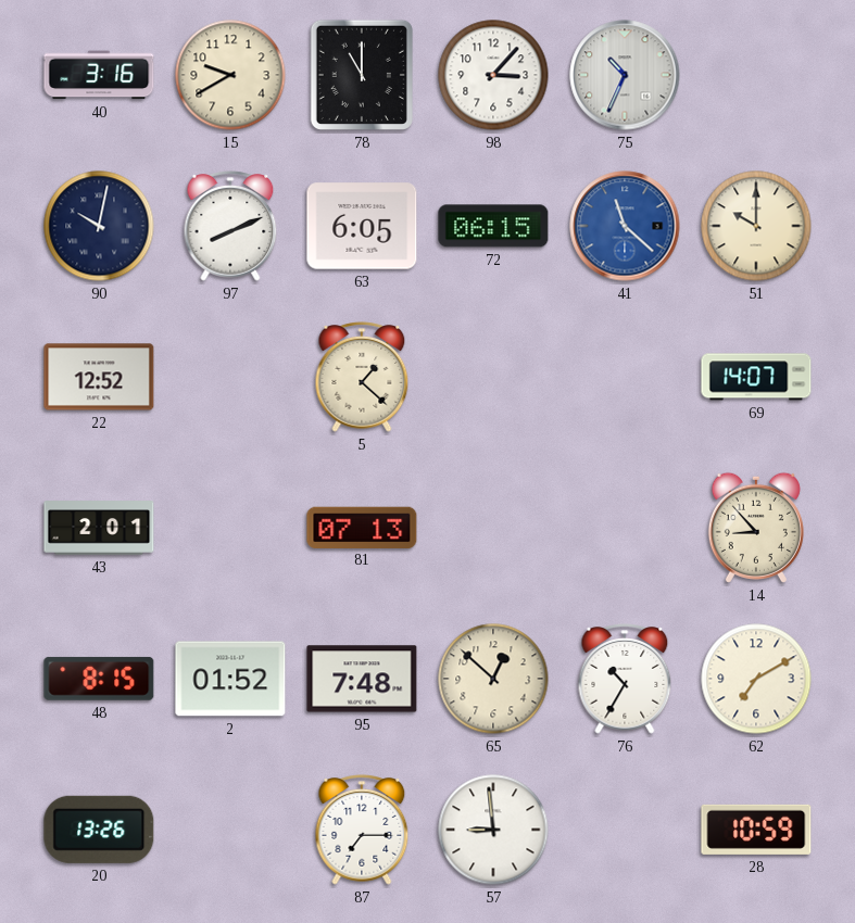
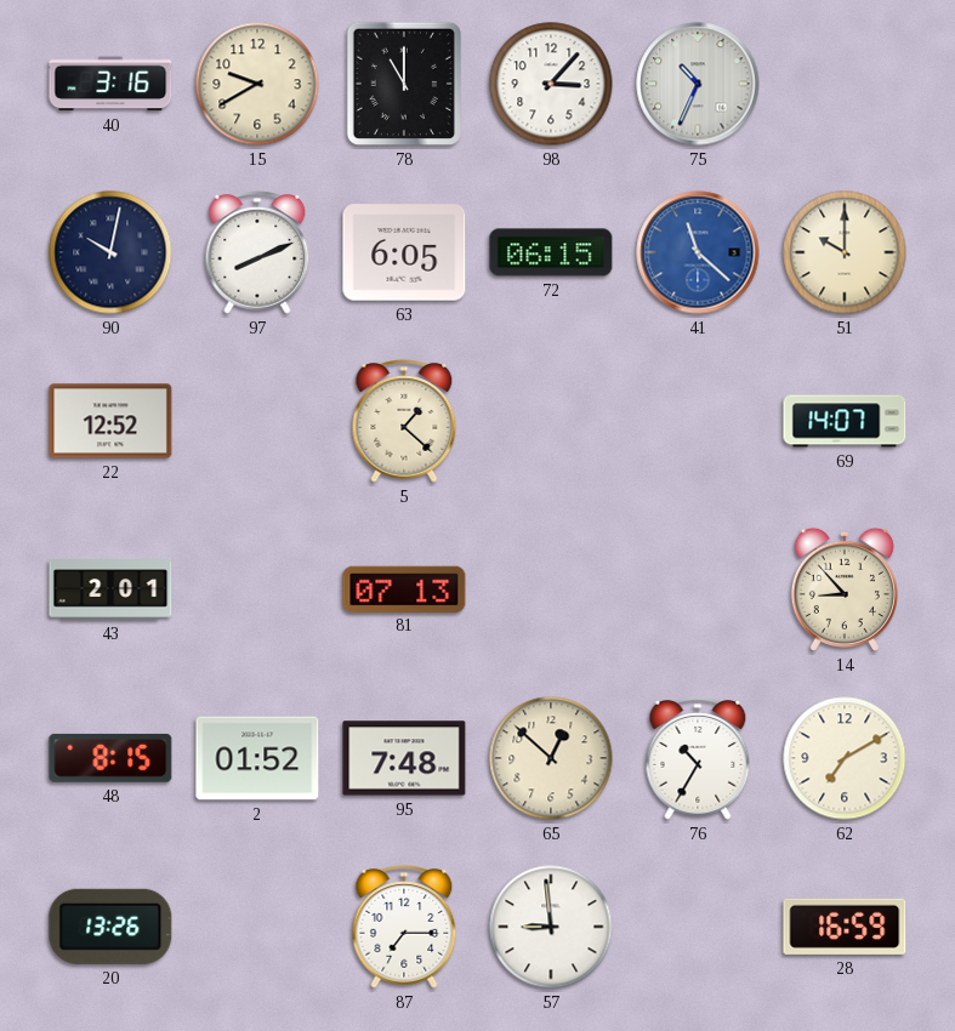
28: 10:59 -> 16:59
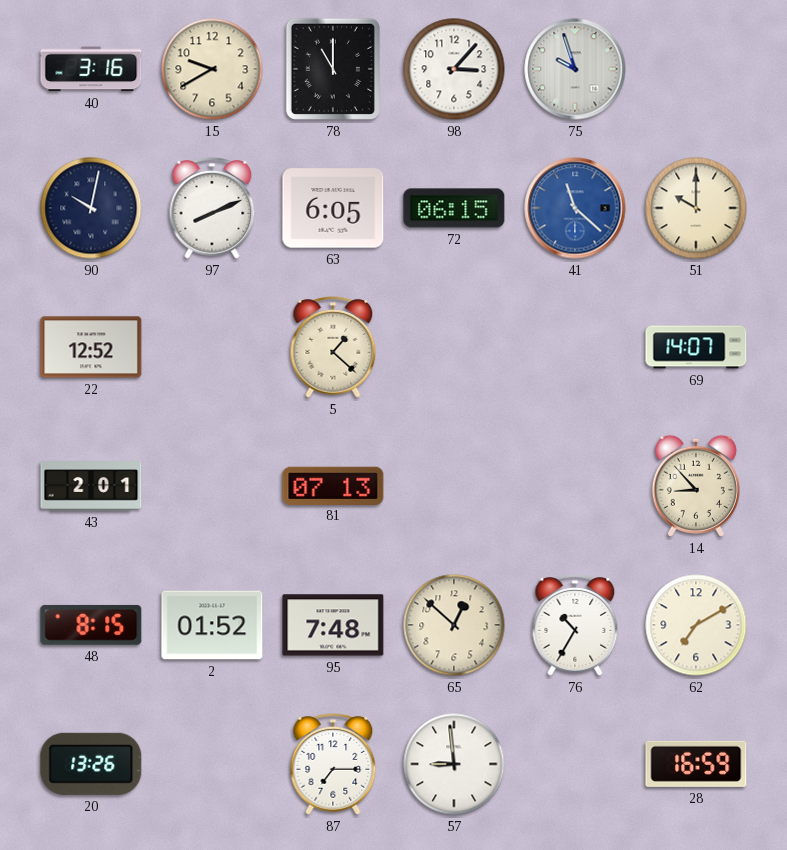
75: 10:34 -> 9:57
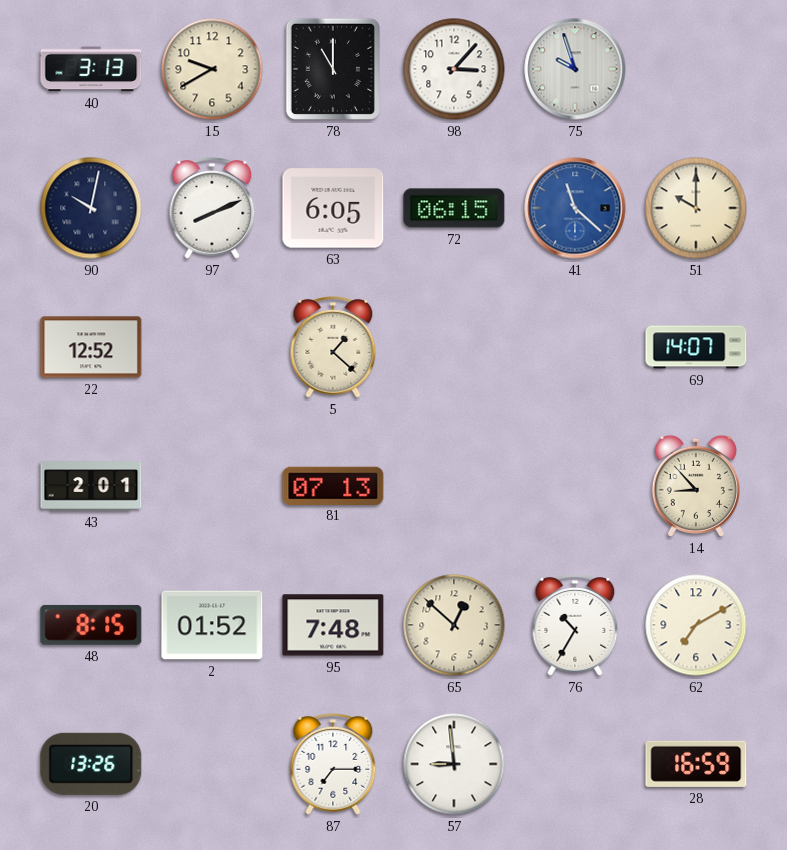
40: 3:16 -> 3:13
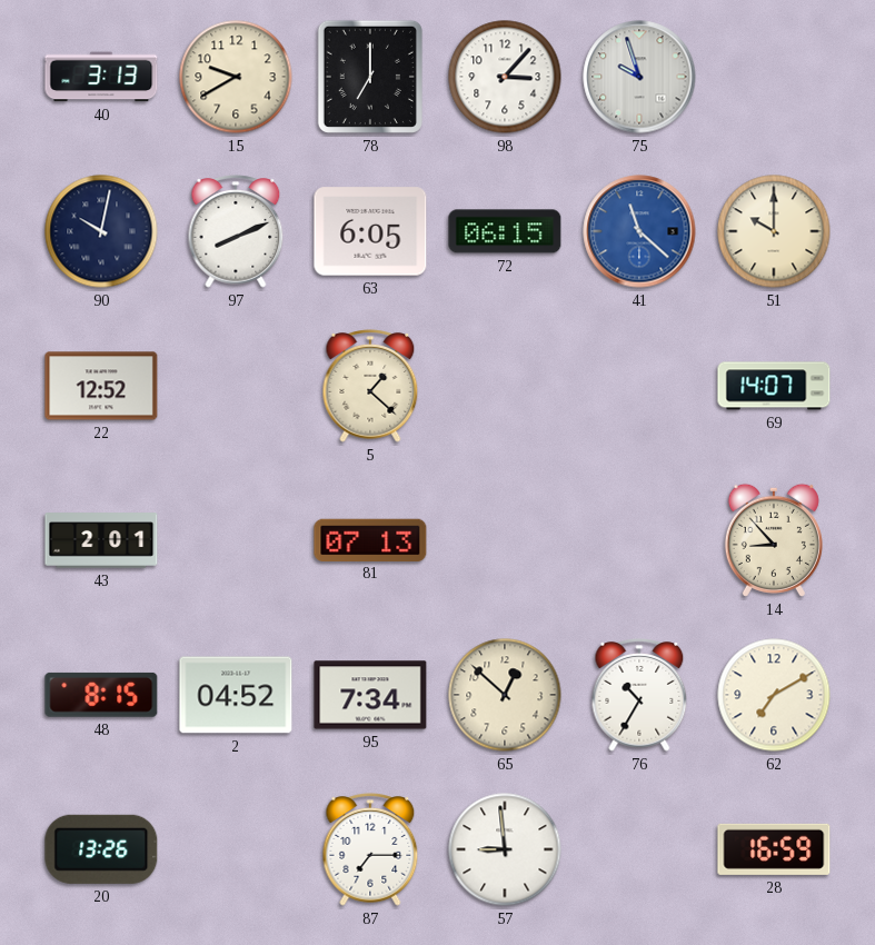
78: 11:00 -> 7:00
2: 01:52 -> 04:52
95: 7:48 -> 7:34
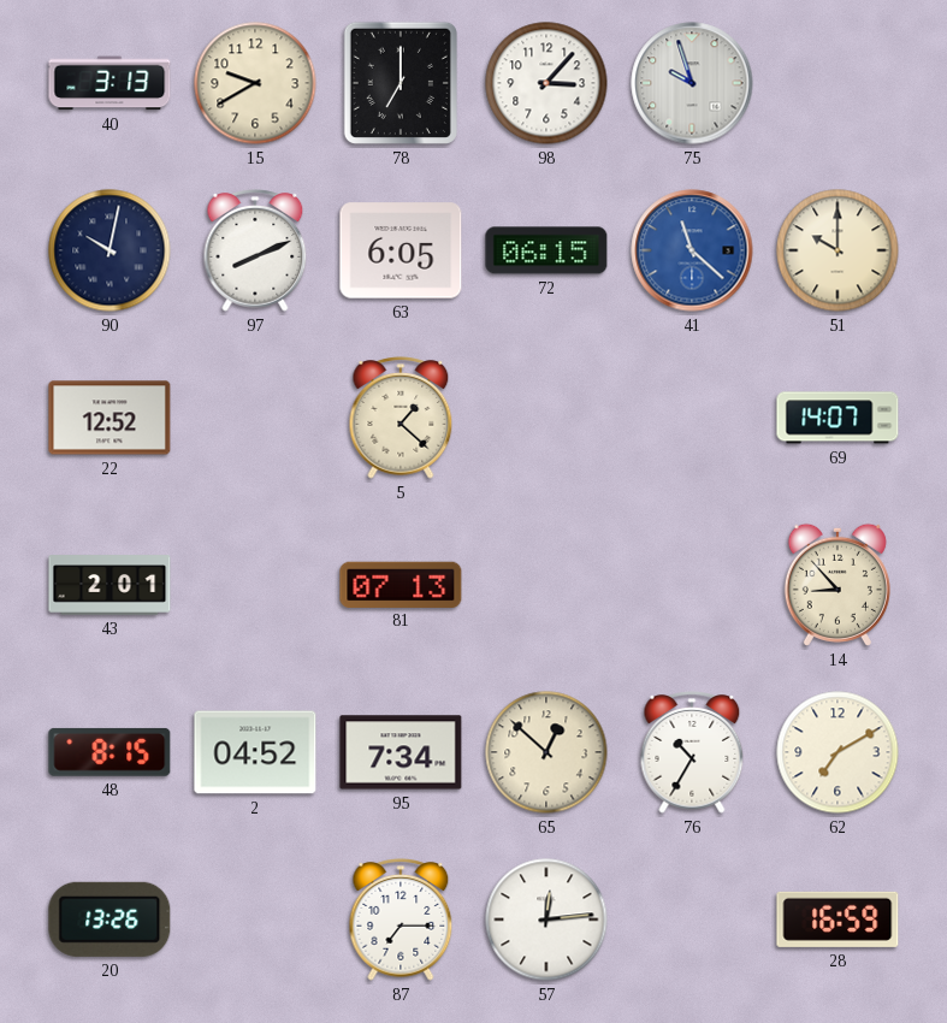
57: 8:59 -> 12:14
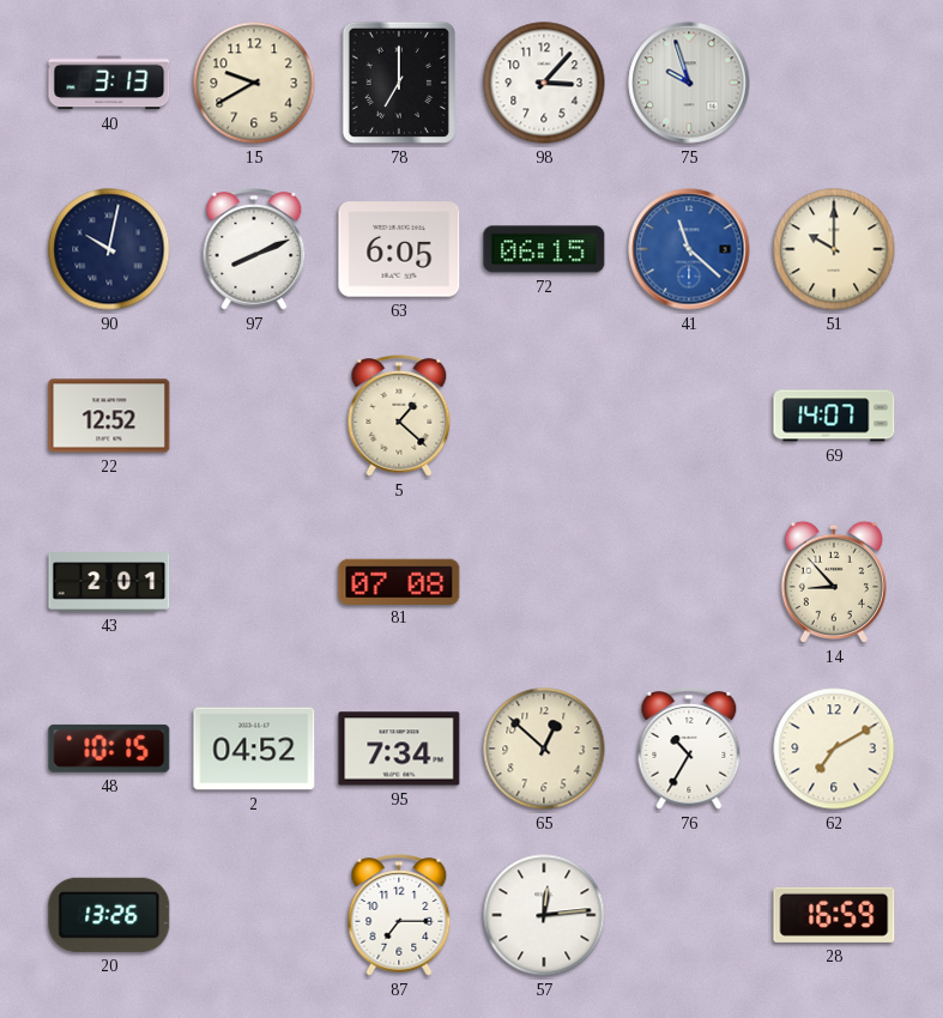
81: 07:13 -> 07:08
48: 8:15 -> 10:15
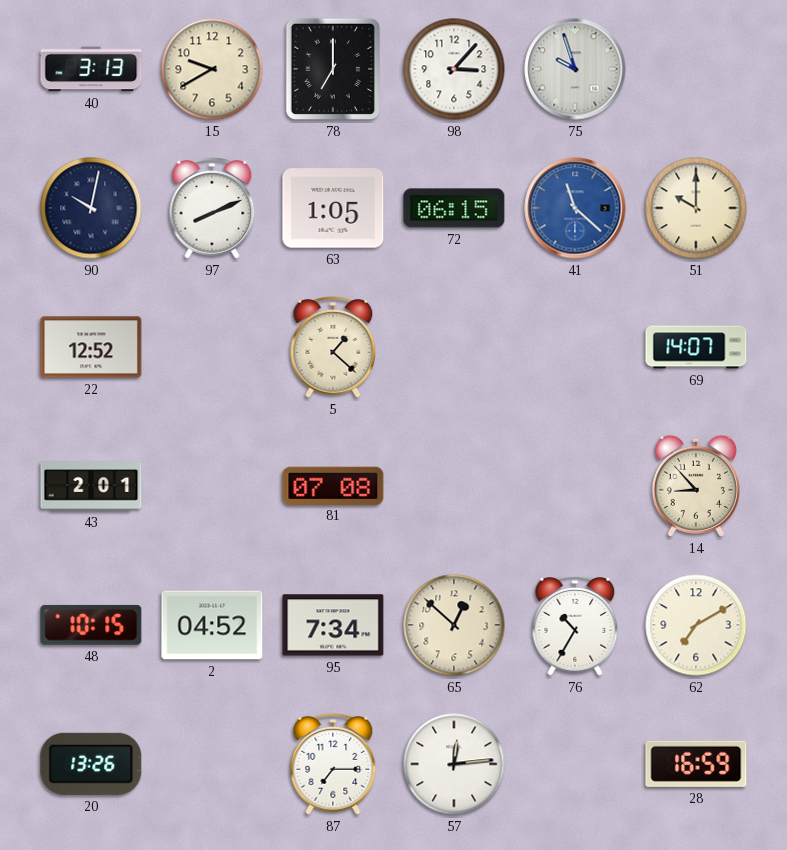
63: 6:05 -> 1:05
